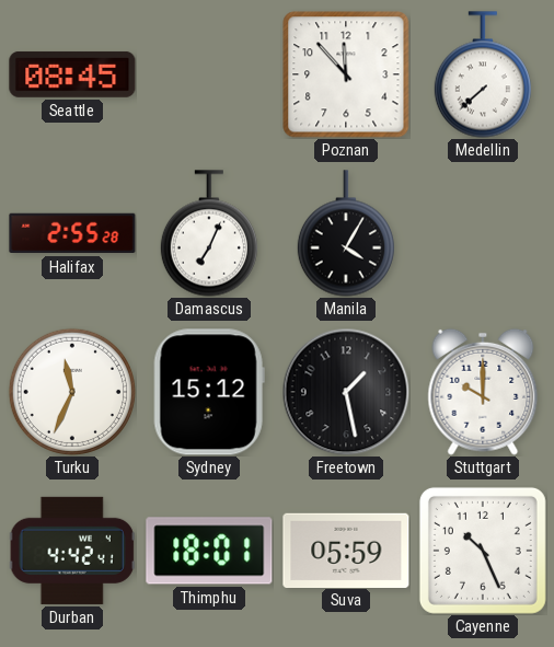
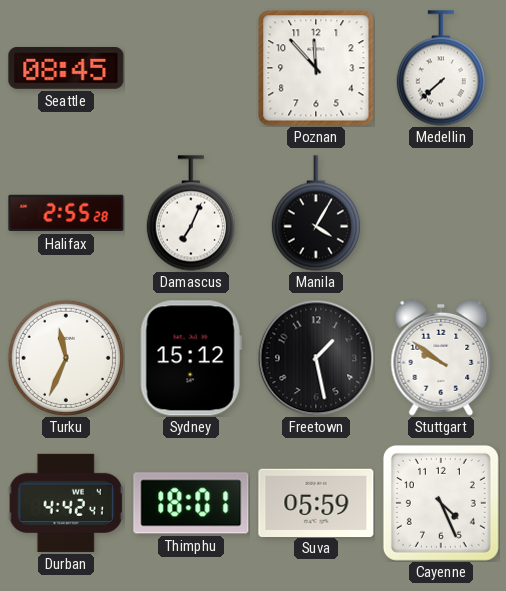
Stuttgart: 10:00 -> 9:51
Cayenne: 10:26 -> 4:26
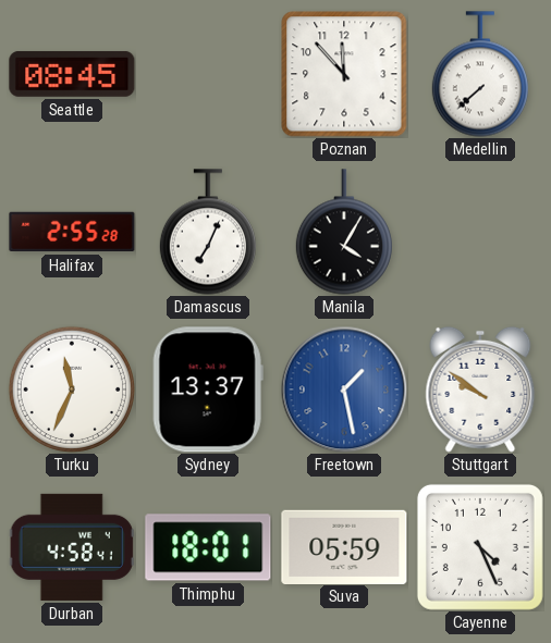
Sydney: 15:12 -> 13:37
Freetown dial: black -> blue
Durban: 4:42 -> 4:58
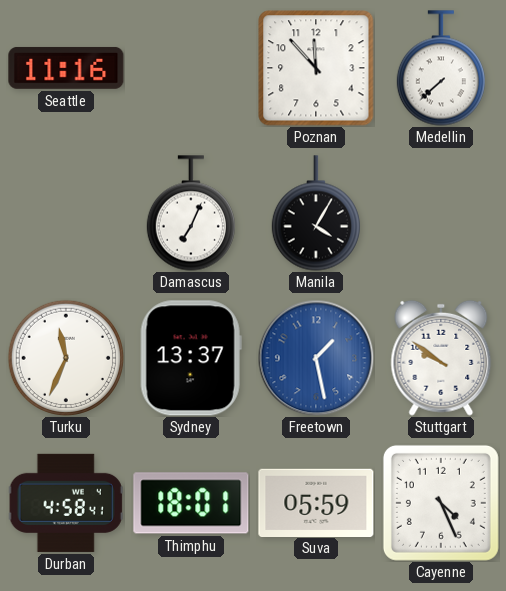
Seattle: 08:45 -> 11:16
Halifax: 2:55 -> none
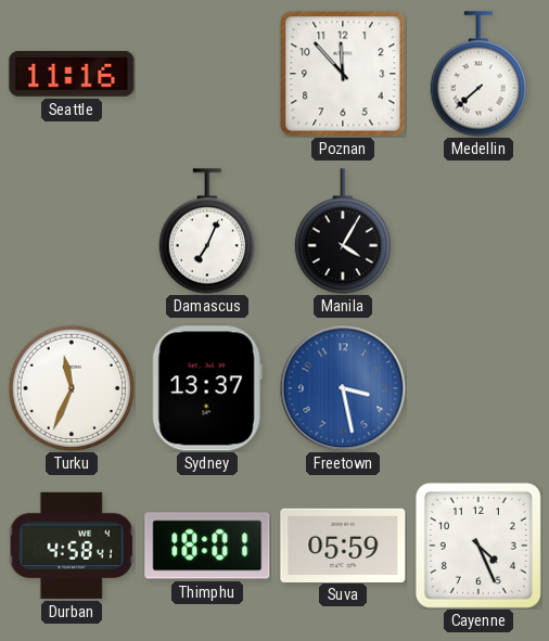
Freetown: 1:28 -> 3:28
Stuttgart: 9:51 -> none
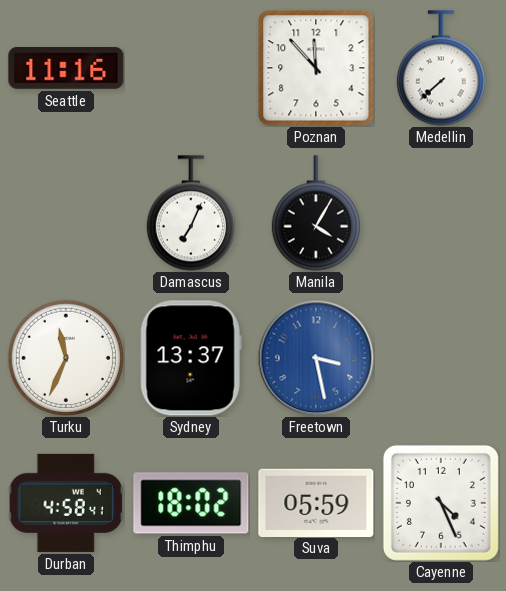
Thimphu: 18:01 -> 18:02
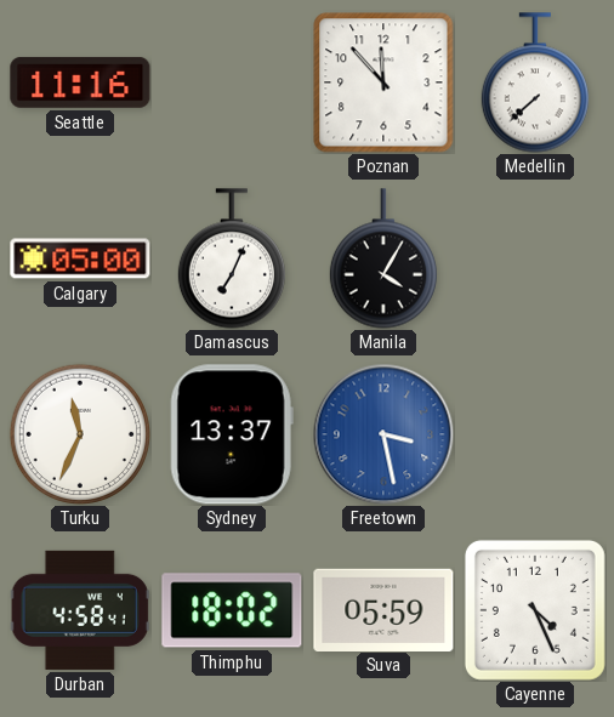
Calgary: none -> 05:00
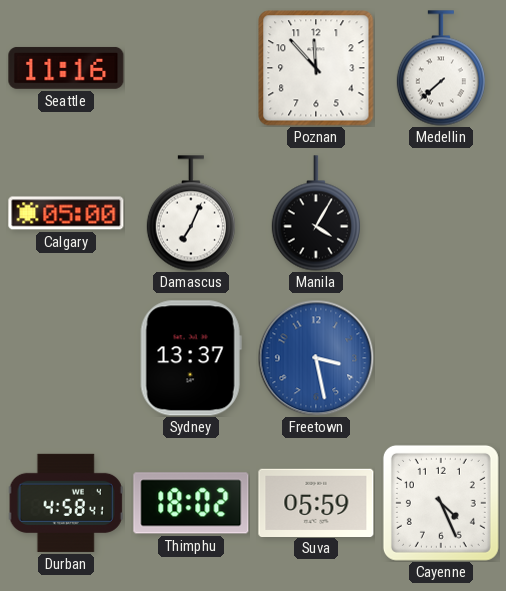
Turku: 11:34 -> none
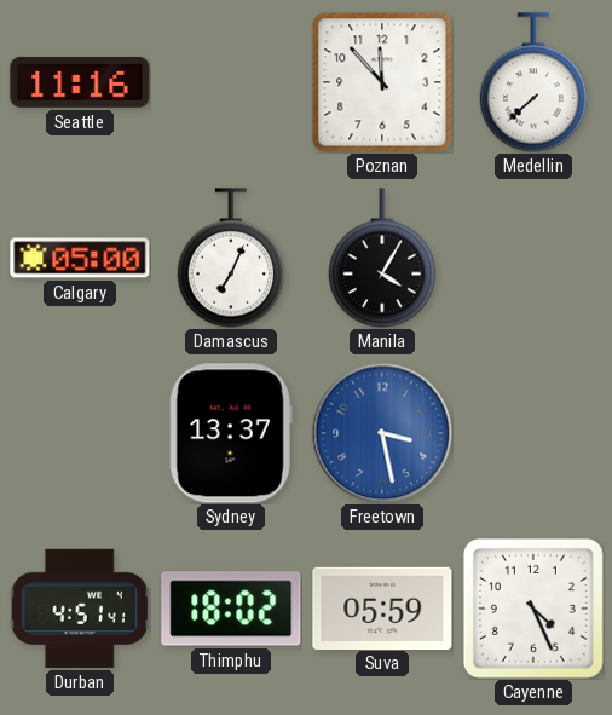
Durban: 4:58 -> 4:51
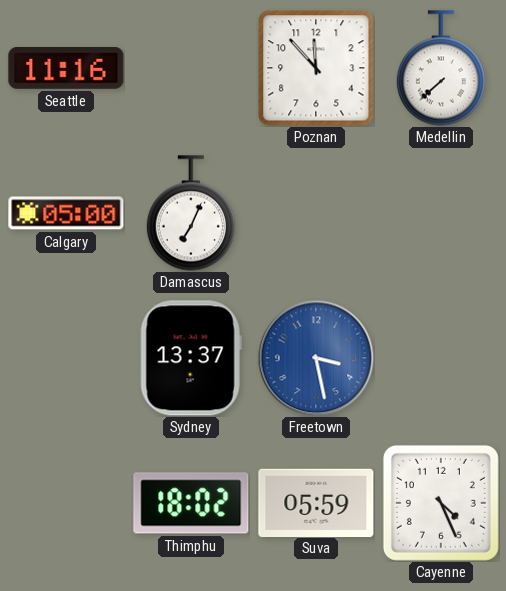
Manila: 4:05 -> none
Durban: 4:51 -> none
